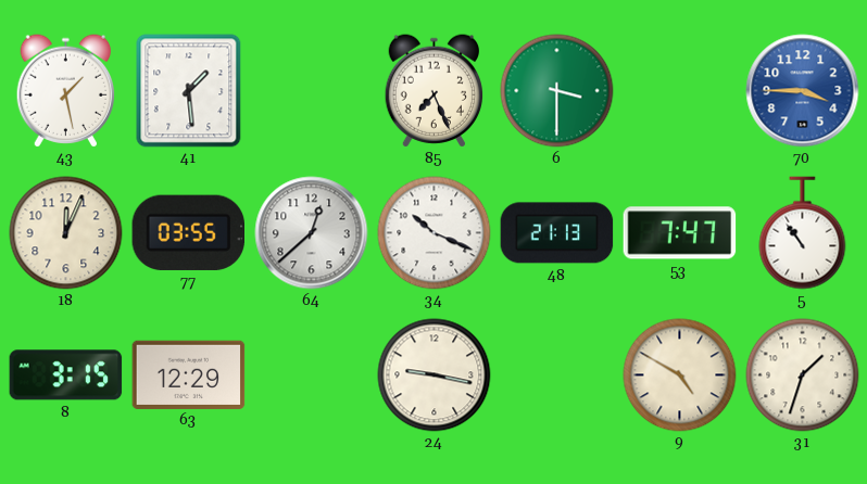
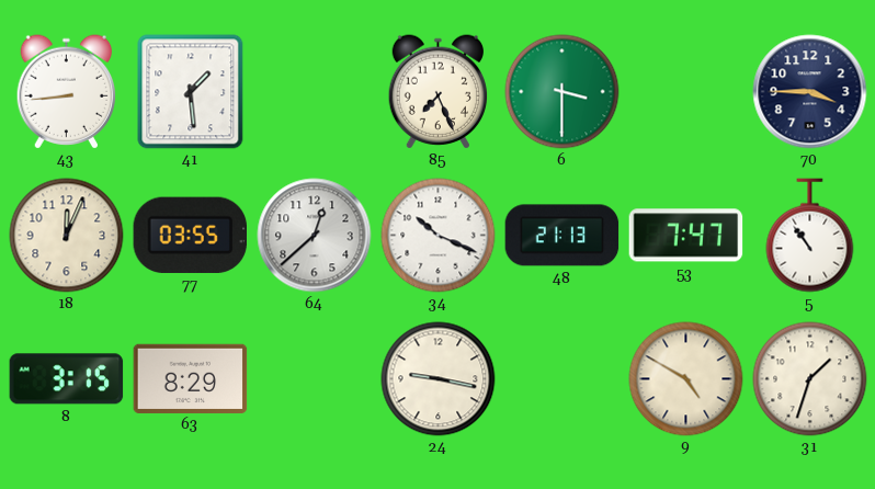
43: 1:28 -> 8:44
70 dial: blue -> navy
63: 12:29 -> 8:29
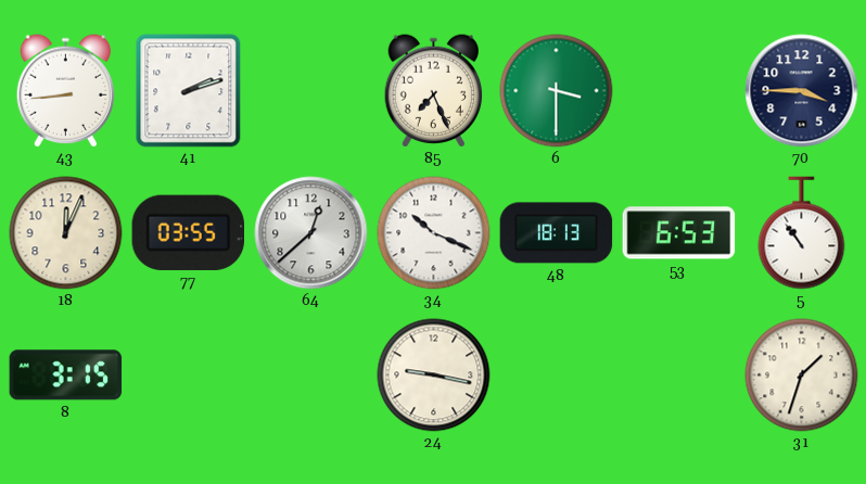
41: 1:29 -> 2:12
48: 21:13 -> 18:13
53: 7:47 -> 6:53
63: 8:29 -> none
9: 4:50 -> none
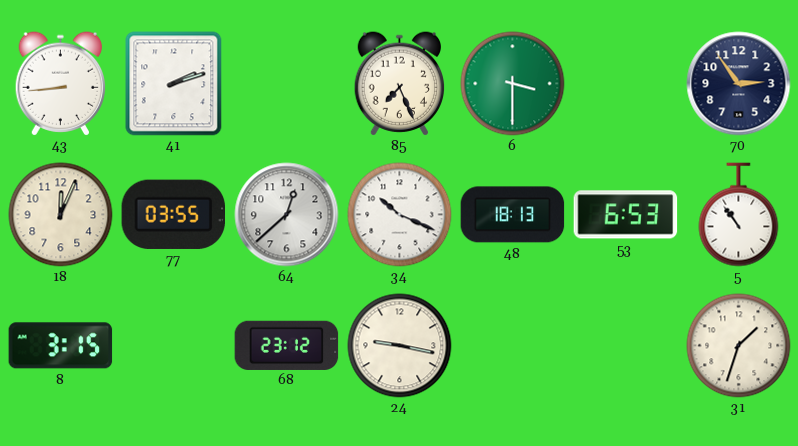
70: 3:45 -> 2:54
68: none -> 23:12
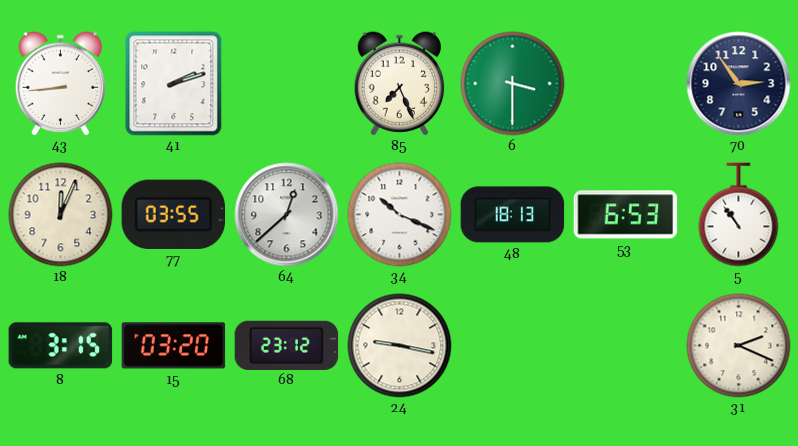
15: none -> 03:20
31: 1:33 -> 2:19
